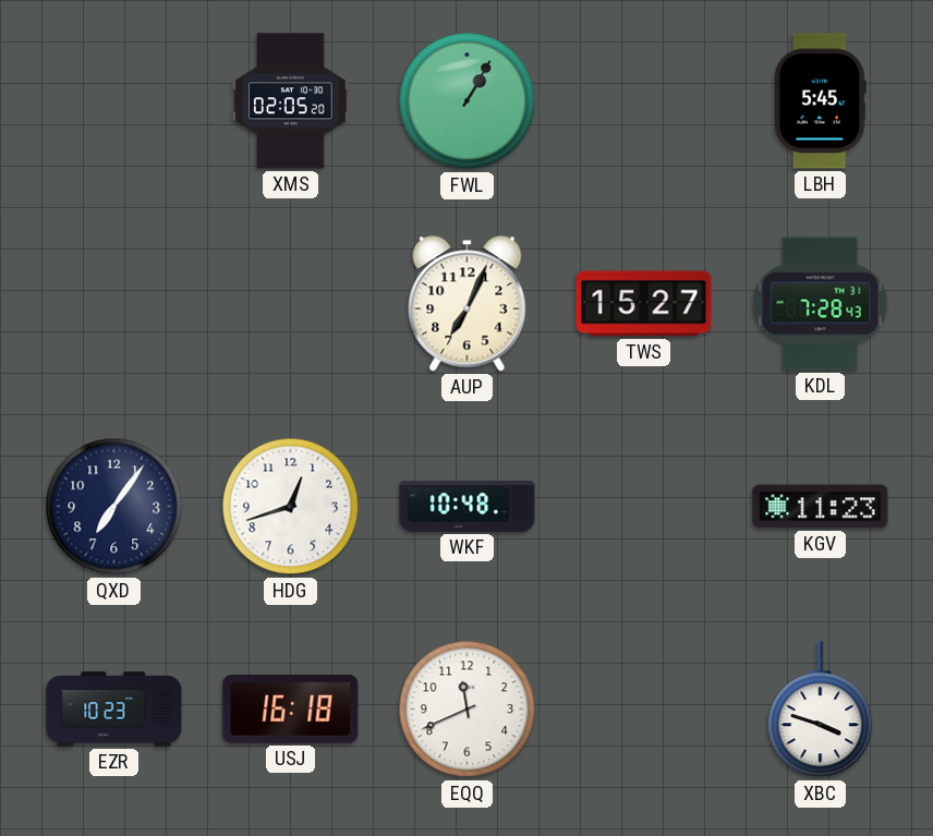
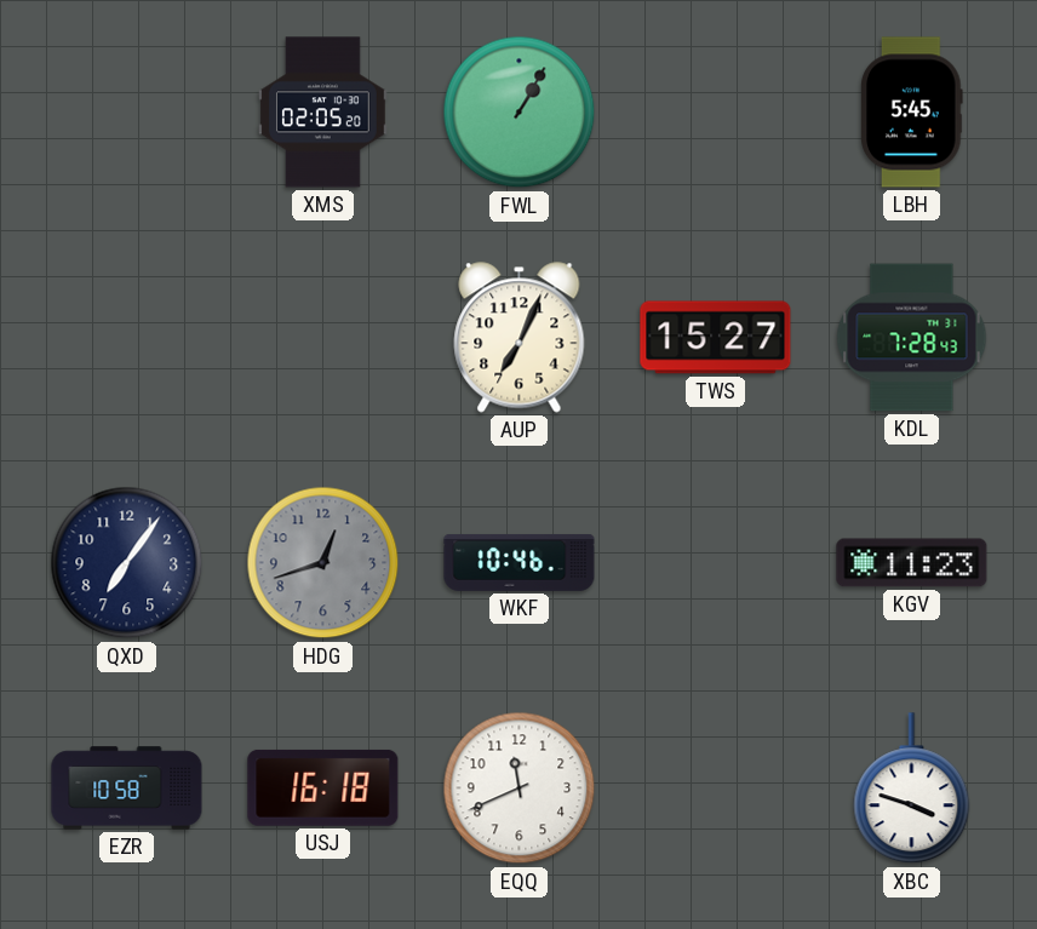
HDG dial: white -> grey
WKF: 10:48 -> 10:46
EZR: 10:23 -> 10:58
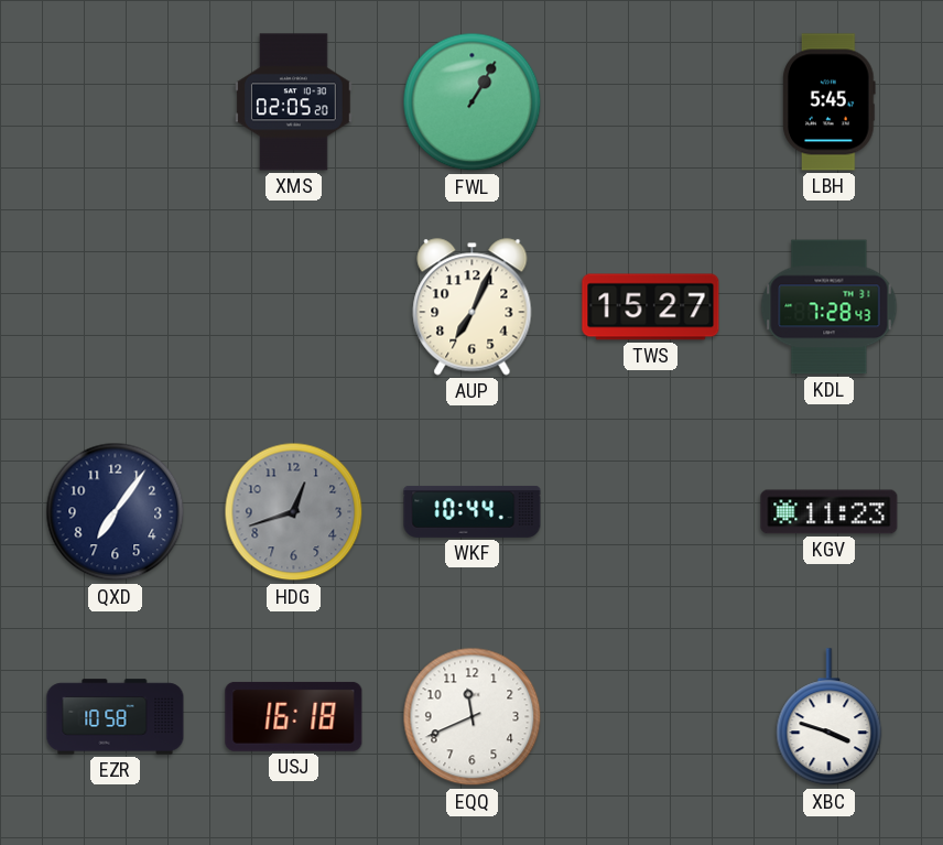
WKF: 10:46 -> 10:44
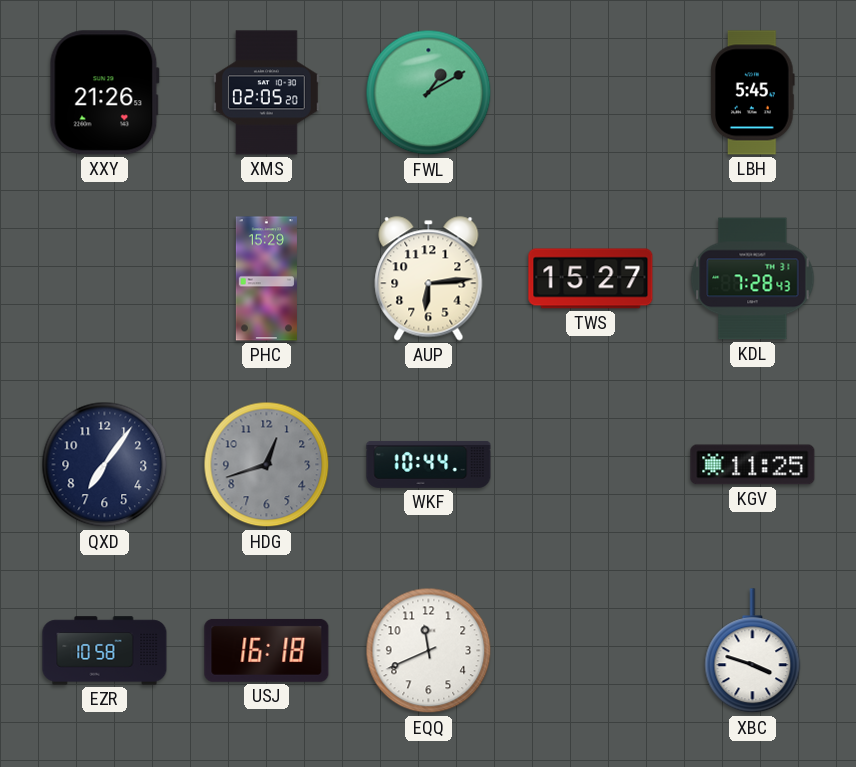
XXY: none -> 21:26
FWL: 1:05 -> 1:10
PHC: none -> 15:29
AUP: 7:04 -> 6:14
KGV: 11:23 -> 11:25
